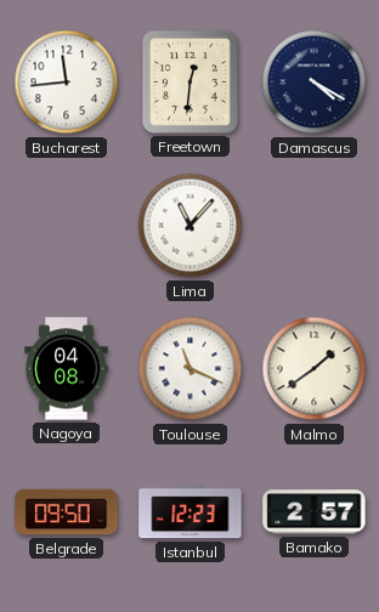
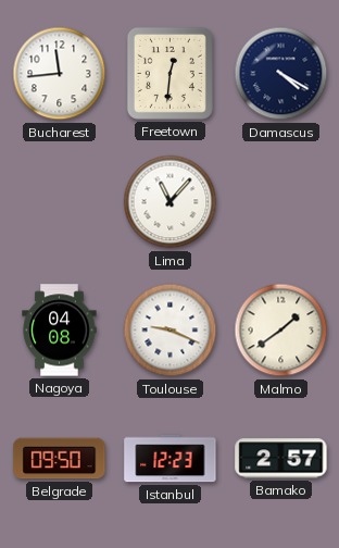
Toulouse: 11:19 -> 9:19
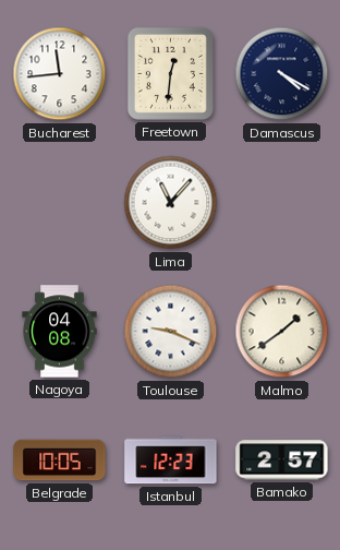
Belgrade: 09:50 -> 10:05
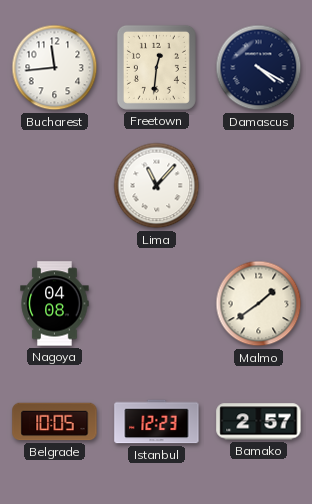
Toulouse: 9:19 -> none
